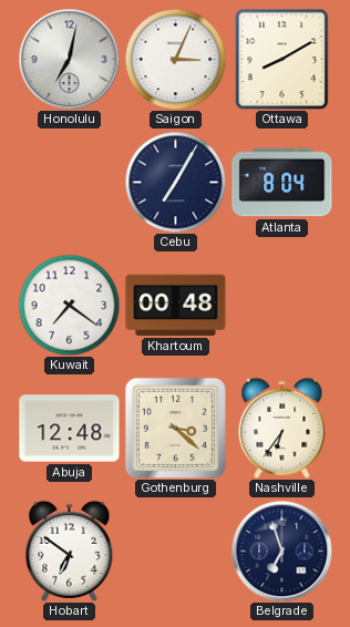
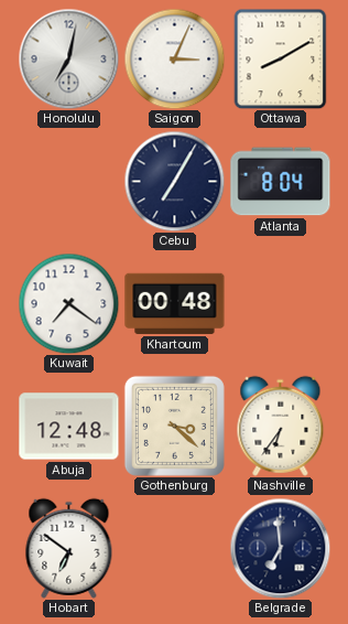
Belgrade: 6:57 -> 6:59
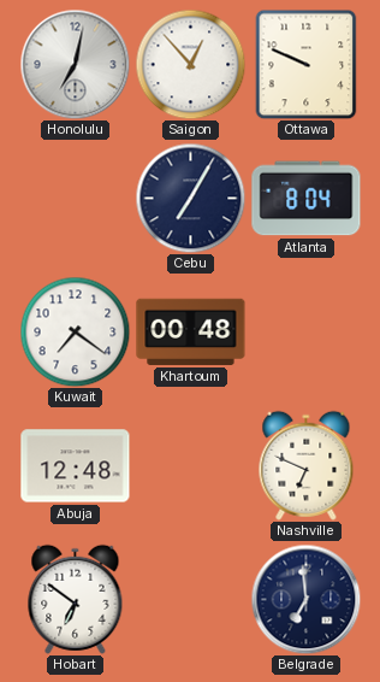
Saigon: 3:04 -> 12:53
Ottawa: 8:10 -> 9:49
Gothenburg: 3:22 -> none
Nashville: 6:36 -> 6:49
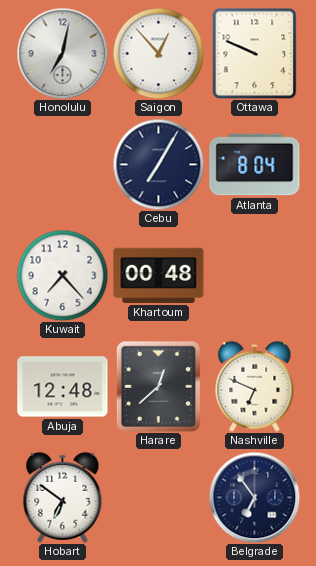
Kuwait: 7:21 -> 7:23
Harare: none -> 12:38
Belgrade: 6:59 -> 6:54
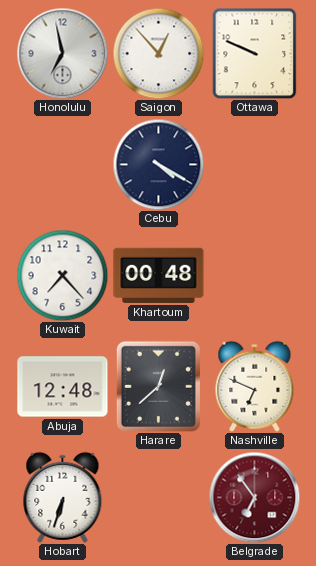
Honolulu: 7:02 -> 6:58
Cebu: 7:05 -> 4:20
Atlanta: 8:04 -> none
Hobart: 6:51 -> 6:33
Belgrade dial: navy -> burgundy
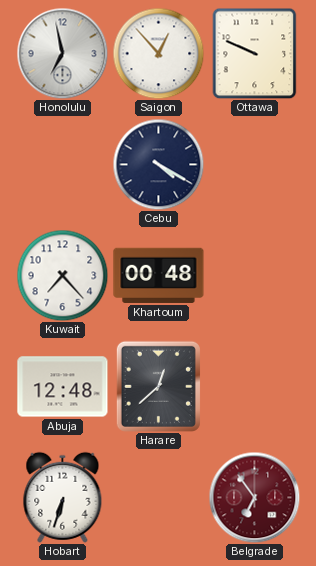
Nashville: 6:49 -> none
